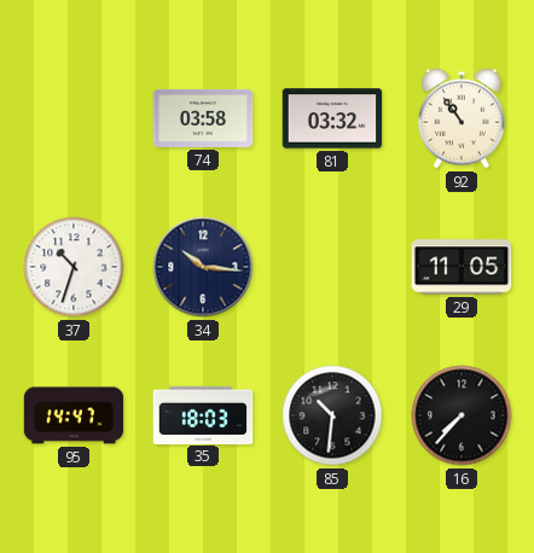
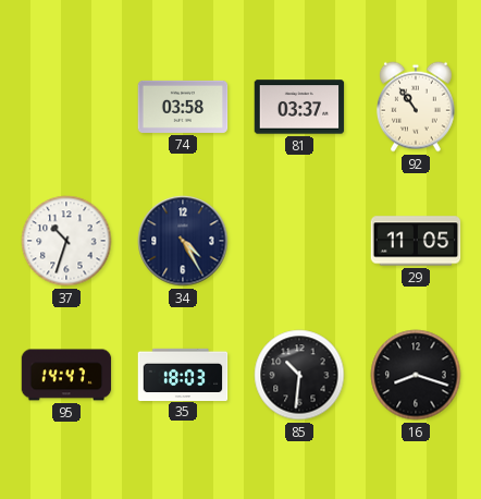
81: 03:32 -> 03:37
34: 10:16 -> 4:25
16: 7:37 -> 8:18
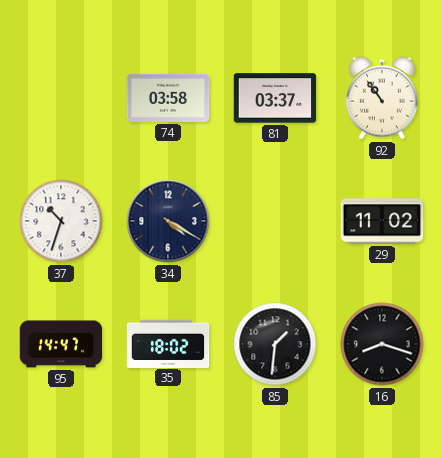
34: 4:25 -> 4:20
29: 11:05 -> 11:02
35: 18:03 -> 18:02
85: 10:31 -> 1:31
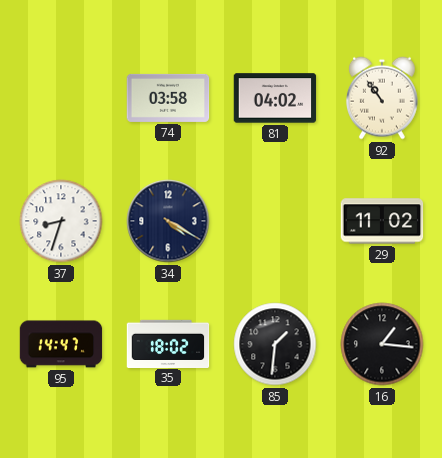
81: 03:37 -> 04:02
37: 10:33 -> 8:33
16: 8:18 -> 1:16
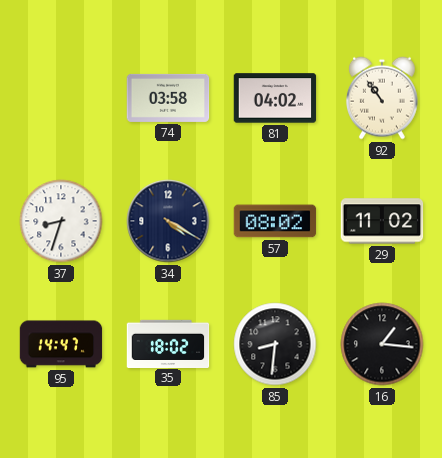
57: none -> 08:02
85: 1:31 -> 8:31
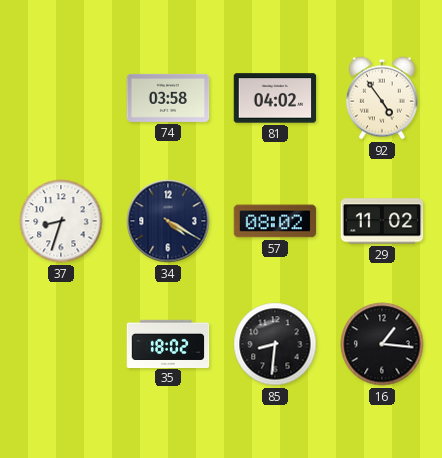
92: 10:54 -> 4:54
95: 14:47 -> none
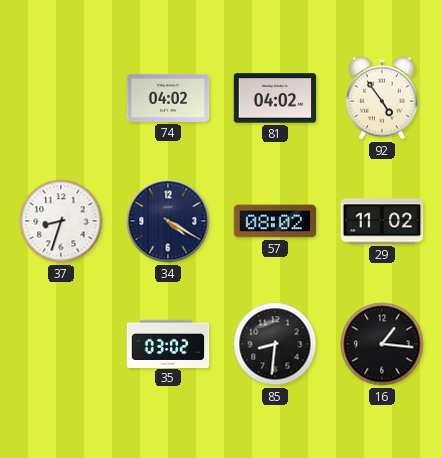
74: 03:58 -> 04:02
35: 18:02 -> 03:02
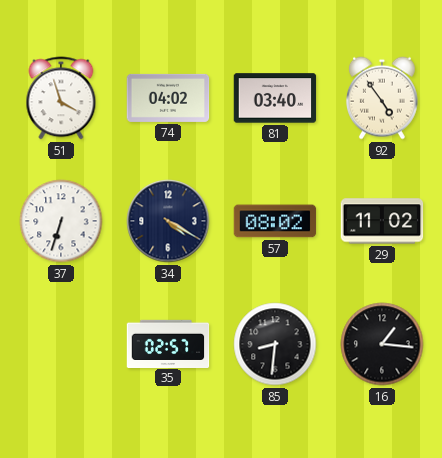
51: none -> 3:57
81: 04:02 -> 03:40
37: 8:33 -> 6:33
35: 03:02 -> 02:57
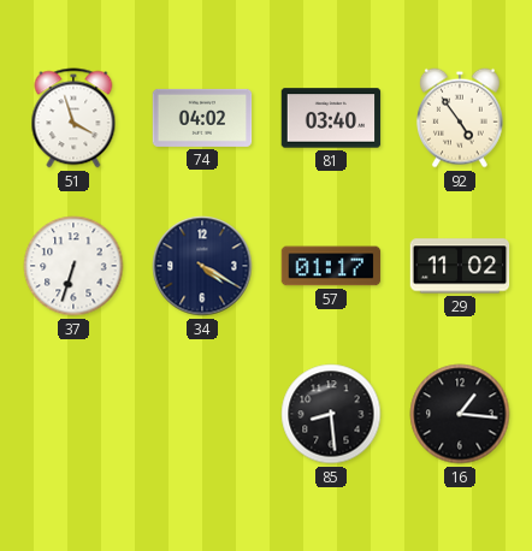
57: 08:02 -> 01:17
35: 02:57 -> none
85: 8:31 -> 8:29
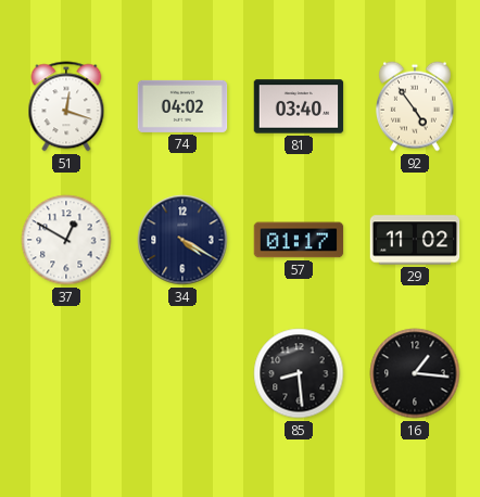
51: 3:57 -> 12:18
37: 6:33 -> 12:50
